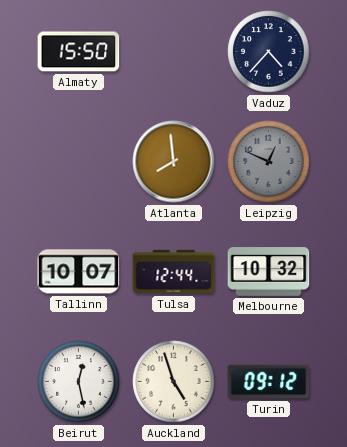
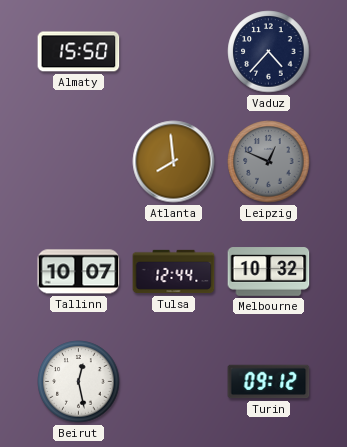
Auckland: 4:57 -> none
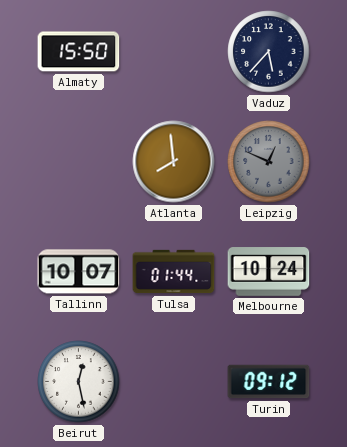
Vaduz: 4:37 -> 5:37
Tulsa: 12:44 -> 01:44
Melbourne: 10:32 -> 10:24
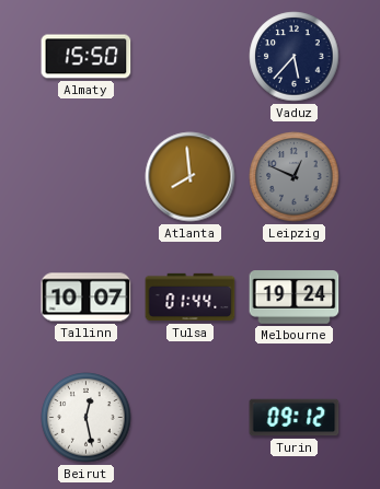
Melbourne: 10:24 -> 19:24
